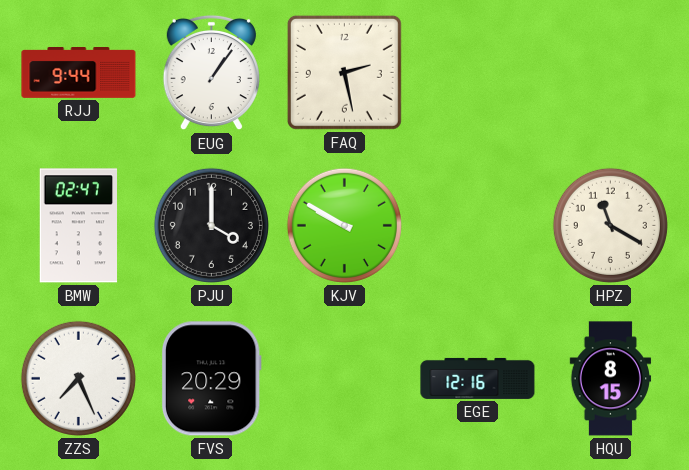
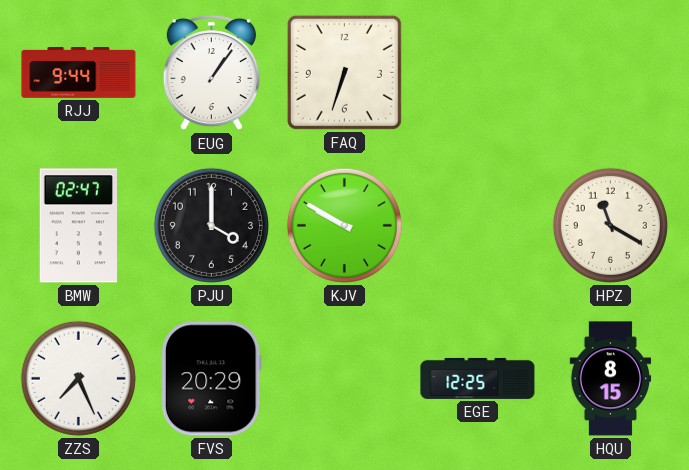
FAQ: 2:28 -> 6:33
EGE: 12:16 -> 12:25
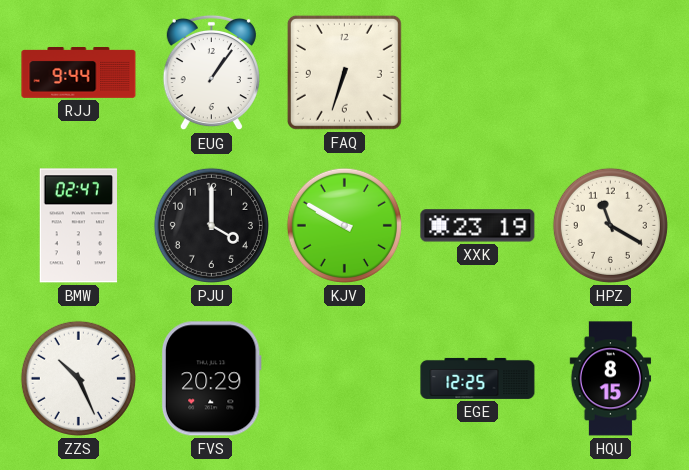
XXK: none -> 23:19
ZZS: 7:26 -> 10:26
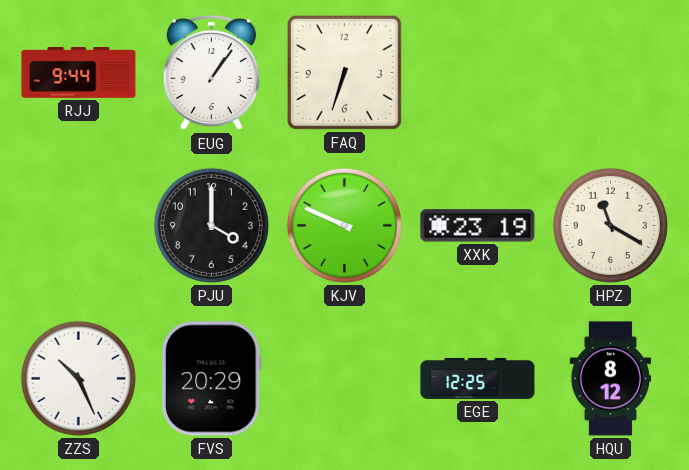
BMW: 02:47 -> none
KJV: 9:50 -> 9:49
HQU: 8:15 -> 8:12
